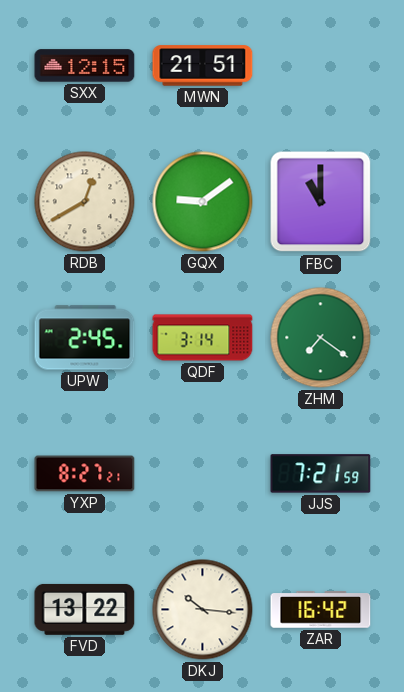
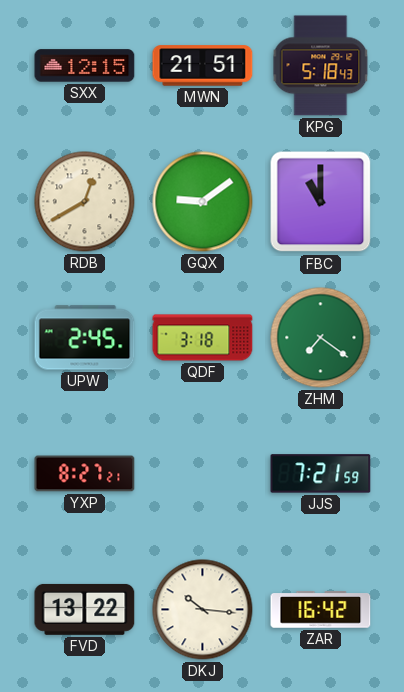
KPG: none -> 5:18
QDF: 3:14 -> 3:18
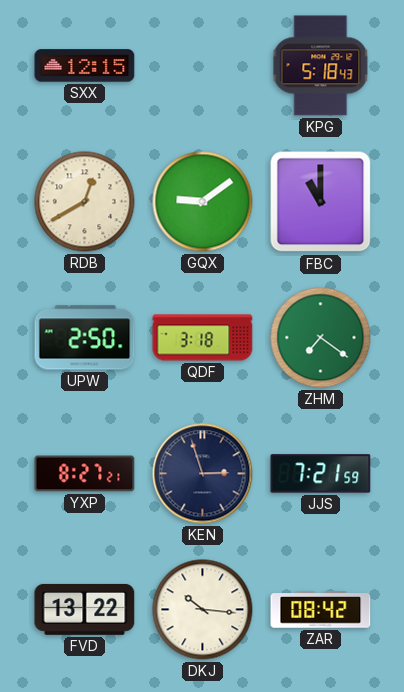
MWN: 21:51 -> none
UPW: 2:45 -> 2:50
KEN: none -> 2:57
ZAR: 16:42 -> 08:42
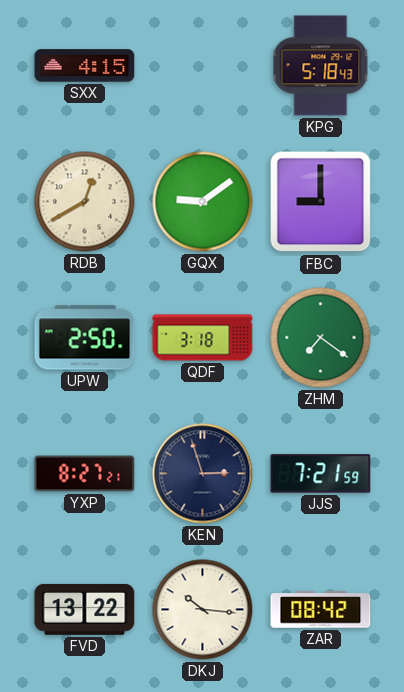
SXX: 12:15 -> 4:15
FBC: 11:00 -> 9:00
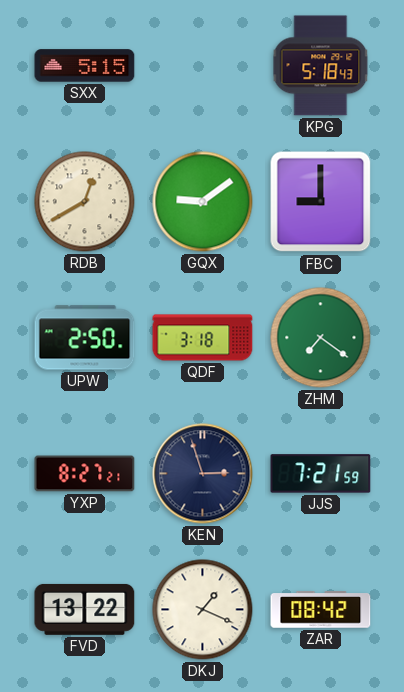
SXX: 4:15 -> 5:15
DKJ: 10:16 -> 1:19
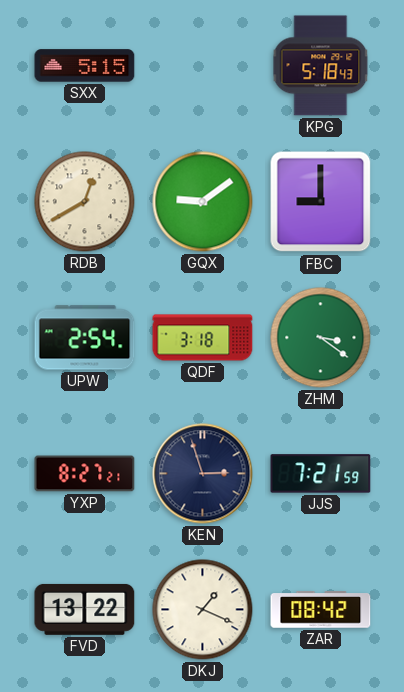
UPW: 2:50 -> 2:54
ZHM: 7:21 -> 3:21
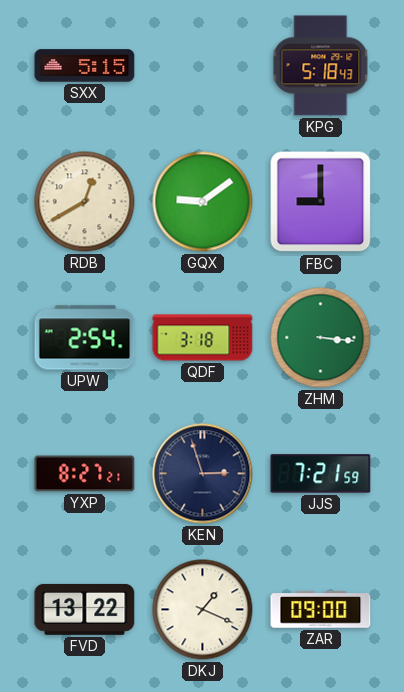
ZHM: 3:21 -> 3:16
ZAR: 08:42 -> 09:00
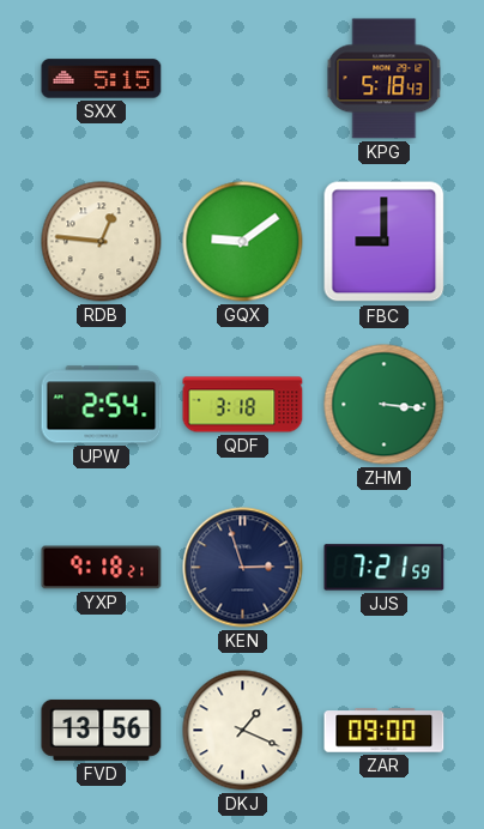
RDB: 12:40 -> 12:46
YXP: 8:27 -> 9:18
FVD: 13:22 -> 13:56
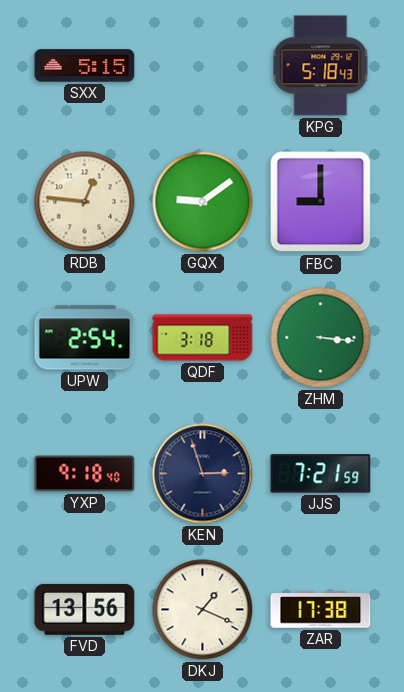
YXP: 9:18:21 -> 9:18:40
ZAR: 09:00 -> 17:38
